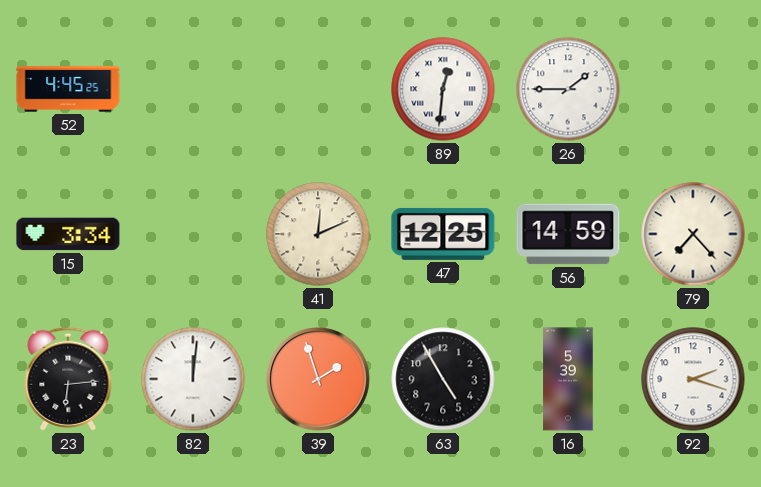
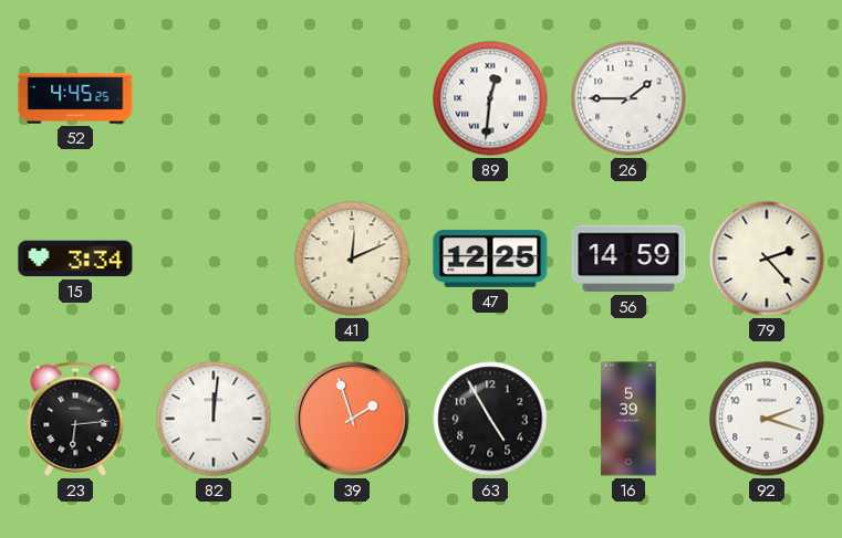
79: 7:23 -> 2:23
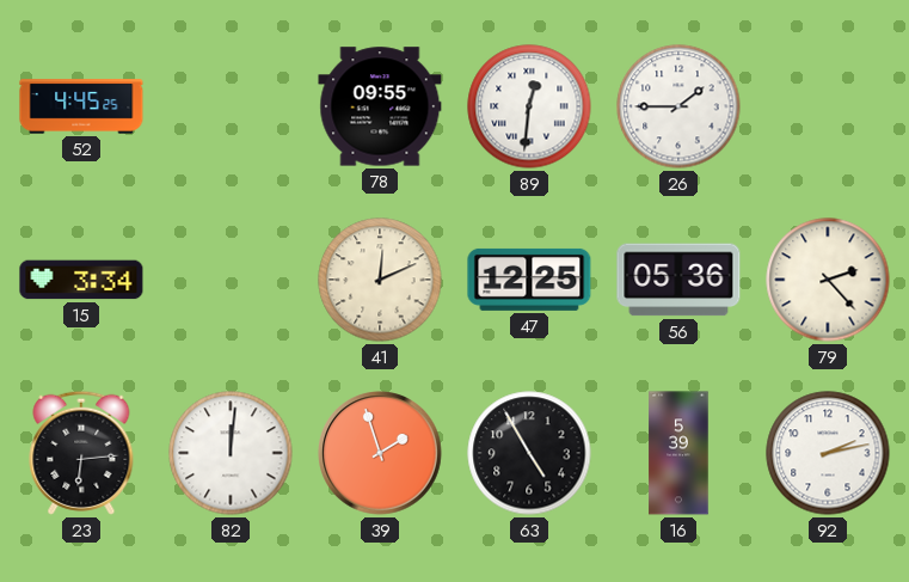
78: none -> 09:55
56: 14:59 -> 05:36
92: 2:18 -> 2:13
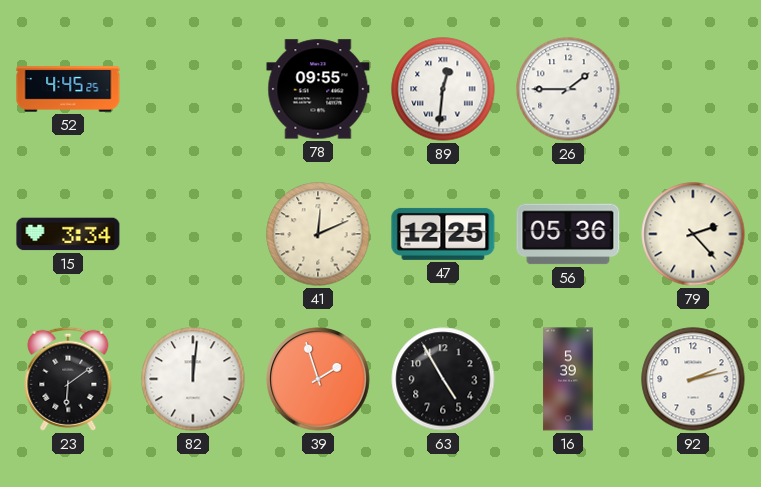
23: 6:14 -> 6:09
